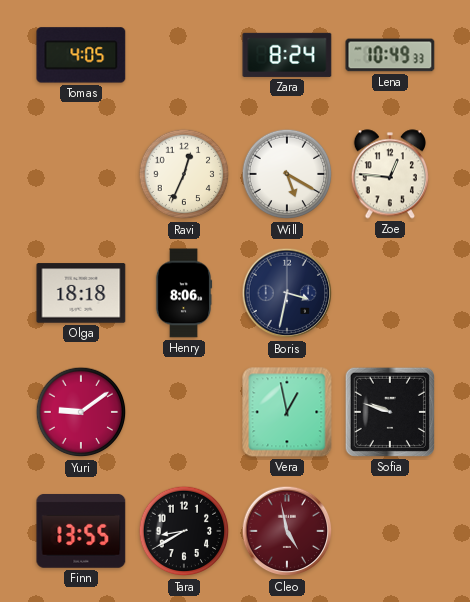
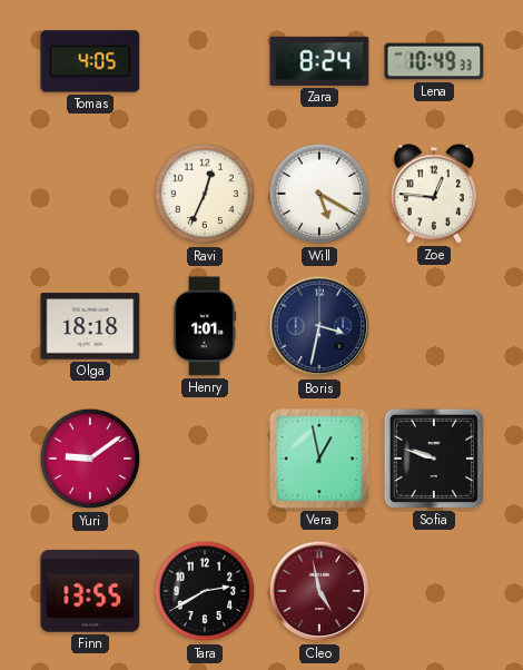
Henry: 8:06 -> 1:01
Tara: 8:40 -> 2:40
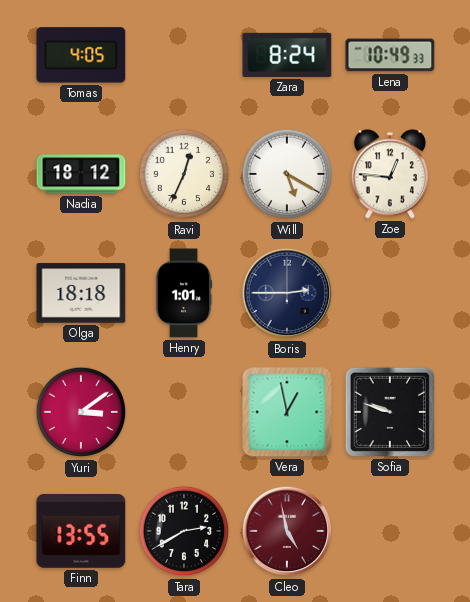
Nadia: none -> 18:12
Boris: 3:32 -> 2:45
Yuri: 9:09 -> 3:09
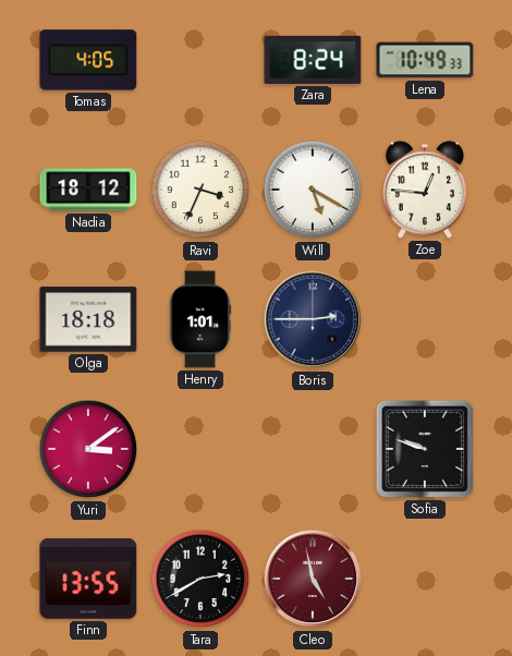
Ravi: 12:34 -> 3:34
Vera: 12:58 -> none
